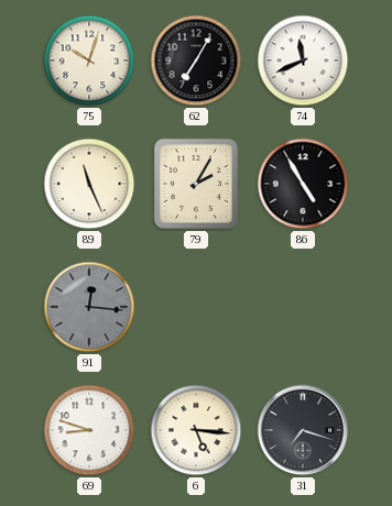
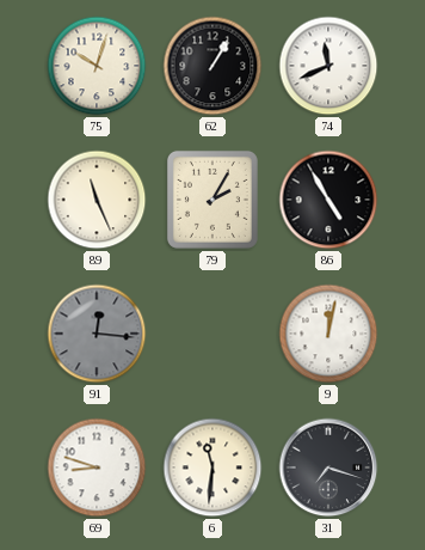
62: 7:05 -> 1:05
9: none -> 12:02
6: 5:16 -> 11:31
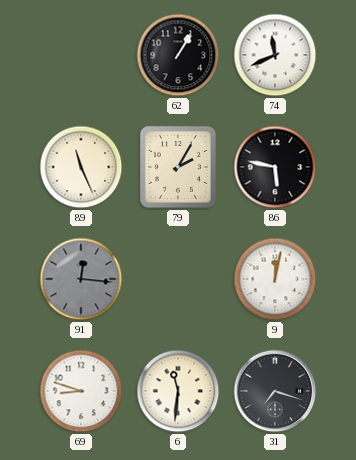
75: 10:03 -> none
86: 4:55 -> 5:47
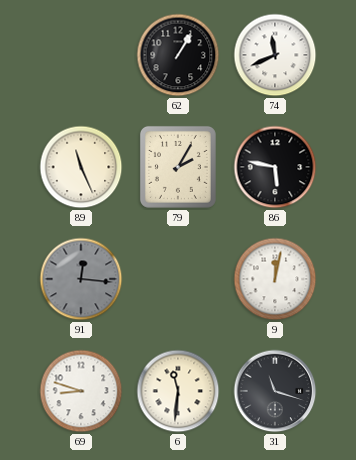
31: 7:18 -> 11:18
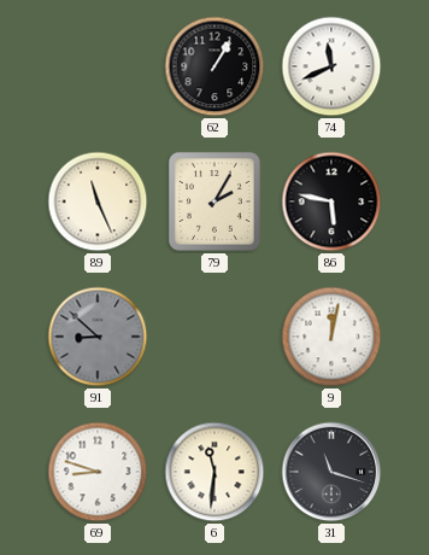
91: 12:16 -> 8:52
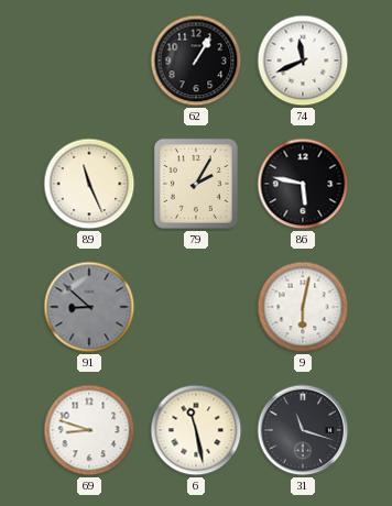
9: 12:02 -> 6:02
6: 11:31 -> 11:28
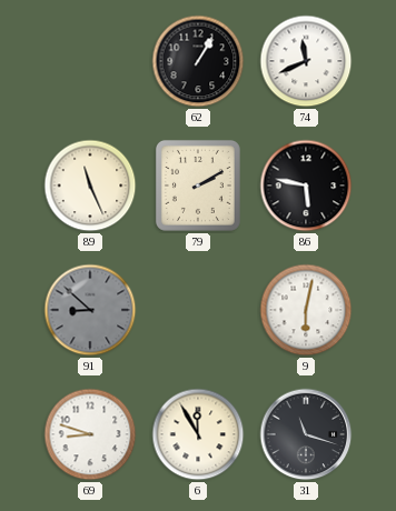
79: 2:05 -> 2:10
6: 11:28 -> 11:55
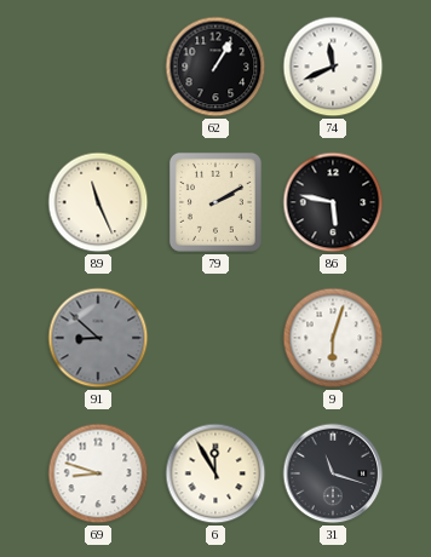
9: 6:02 -> 6:03
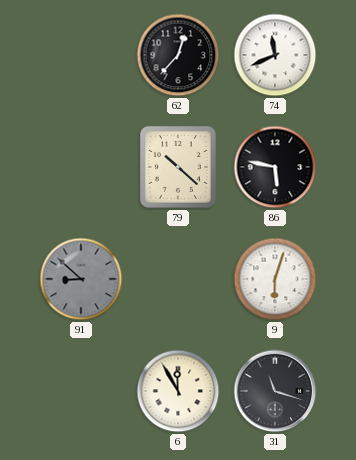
62: 1:05 -> 12:37
89: 11:26 -> none
79: 2:10 -> 10:22
69: 8:48 -> none
